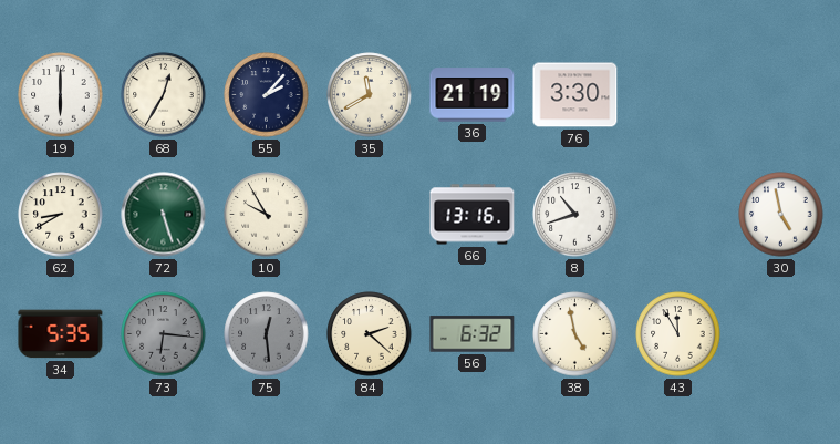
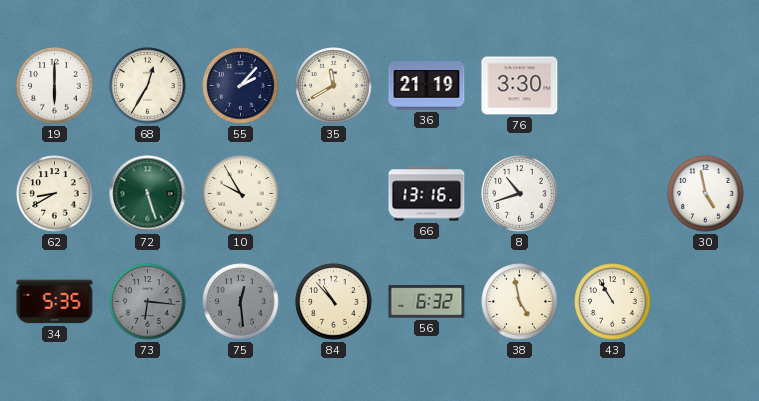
84: 2:22 -> 10:53
43: 11:55 -> 10:55
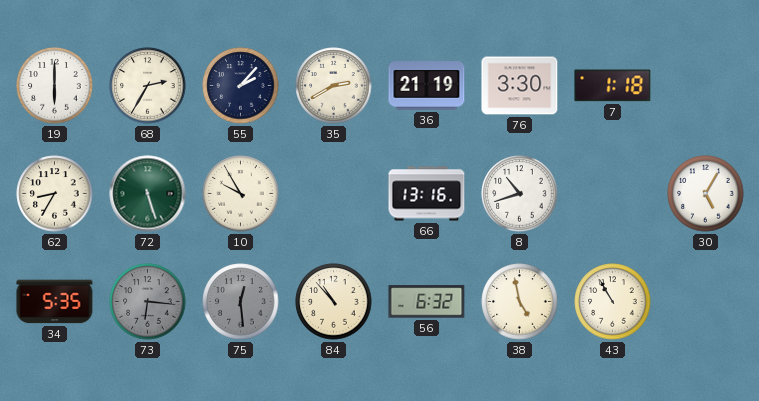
68: 12:35 -> 2:35
35: 11:40 -> 2:40
7: none -> 1:18
62: 8:40 -> 8:35
30: 4:58 -> 5:05
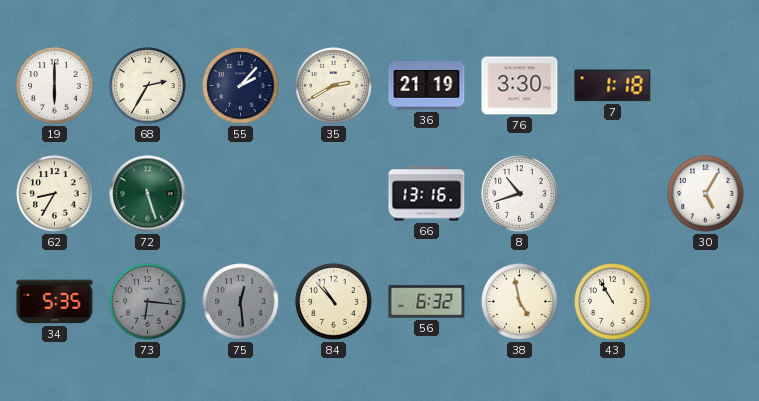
10: 9:55 -> none
